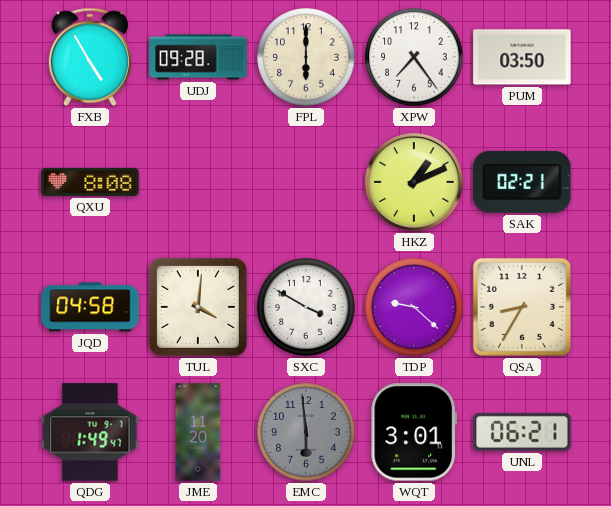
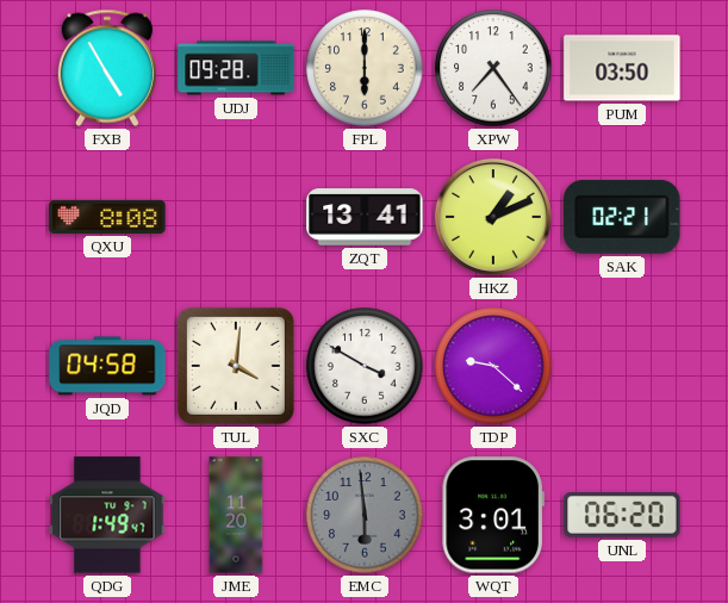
ZQT: none -> 13:41
QSA: 8:35 -> none
UNL: 06:21 -> 06:20
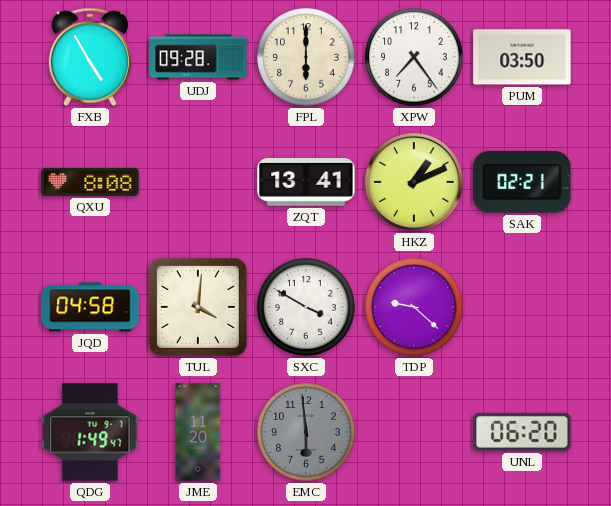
WQT: 3:01 -> none
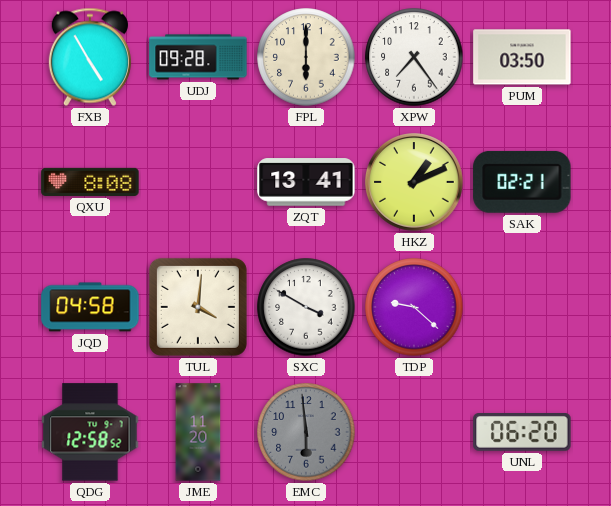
QDG: 1:49 -> 12:58
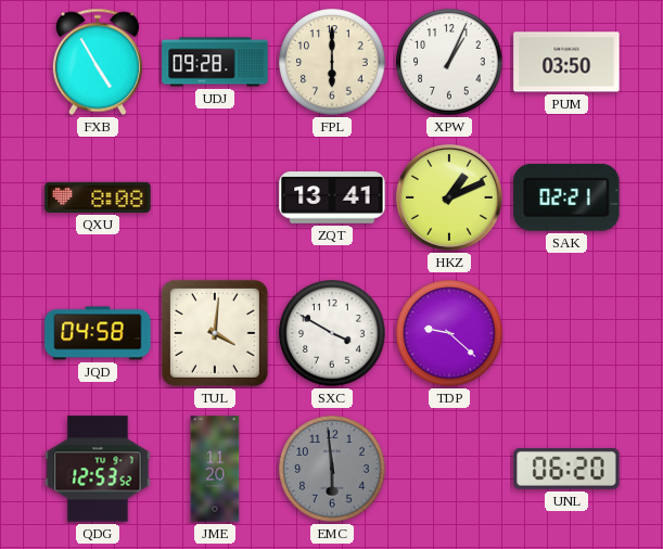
XPW: 7:24 -> 1:04
QDG: 12:58 -> 12:53
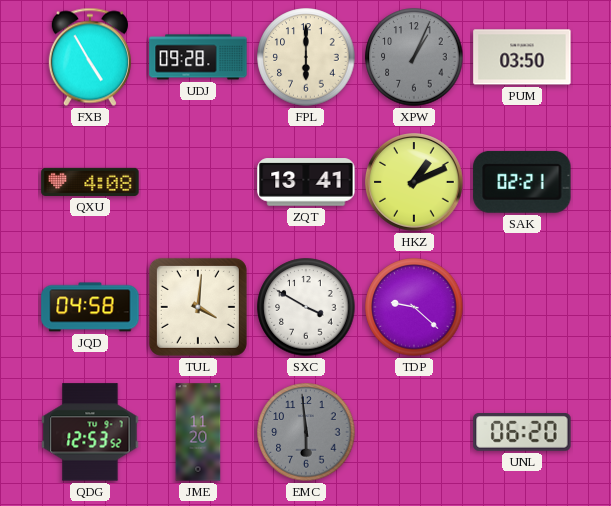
XPW dial: white -> grey
QXU: 8:08 -> 4:08
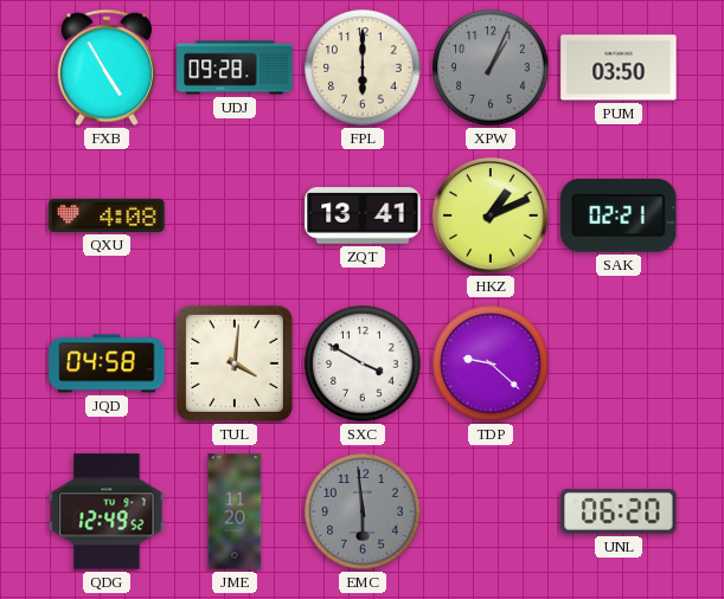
QDG: 12:53 -> 12:49
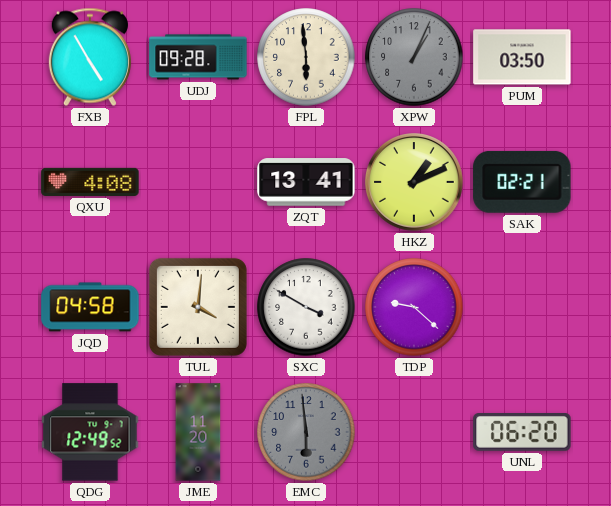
FPL: 6:00 -> 5:59
